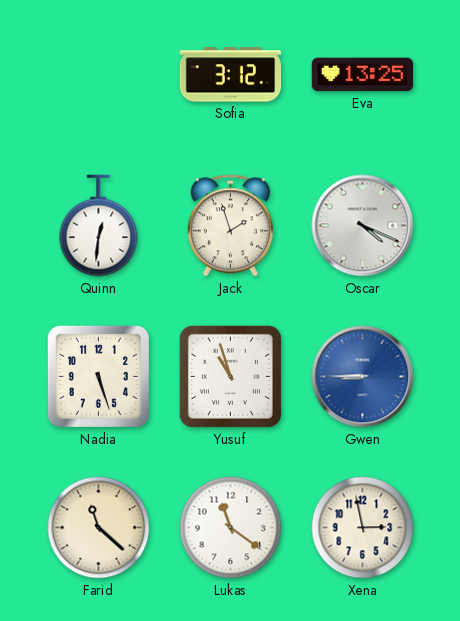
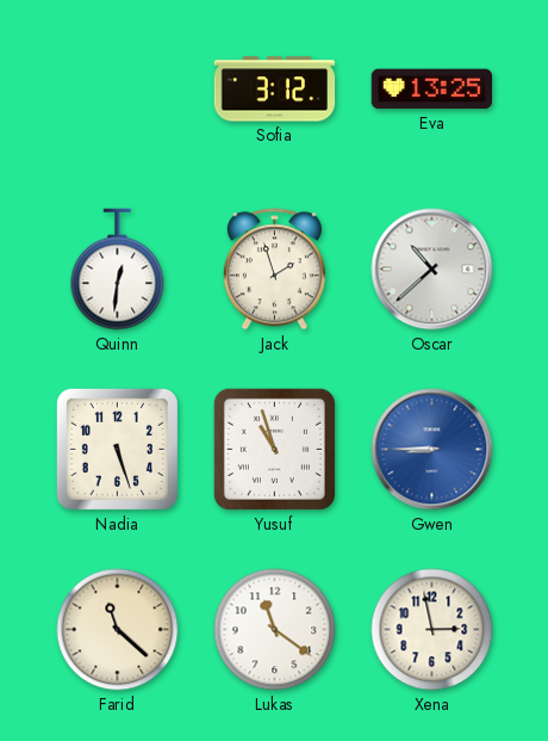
Oscar: 4:19 -> 10:38
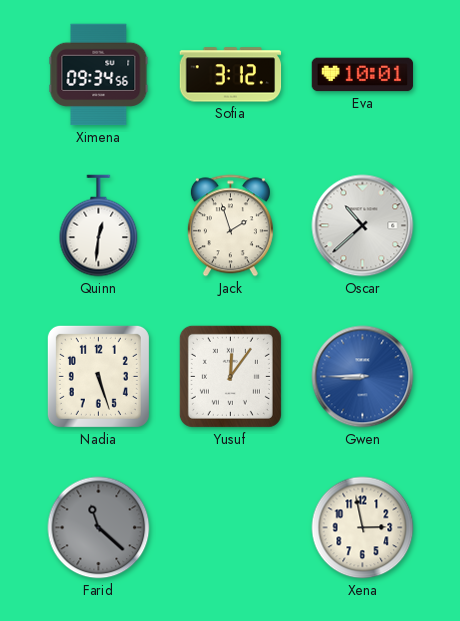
Ximena: none -> 09:34
Eva: 13:25 -> 10:01
Yusuf: 10:57 -> 12:06
Farid dial: cream -> grey
Lukas: 11:21 -> none
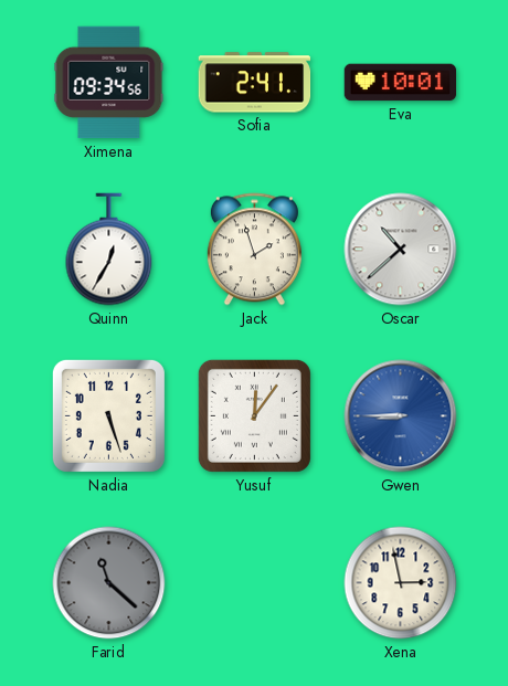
Sofia: 3:12 -> 2:41
Quinn: 12:31 -> 12:35
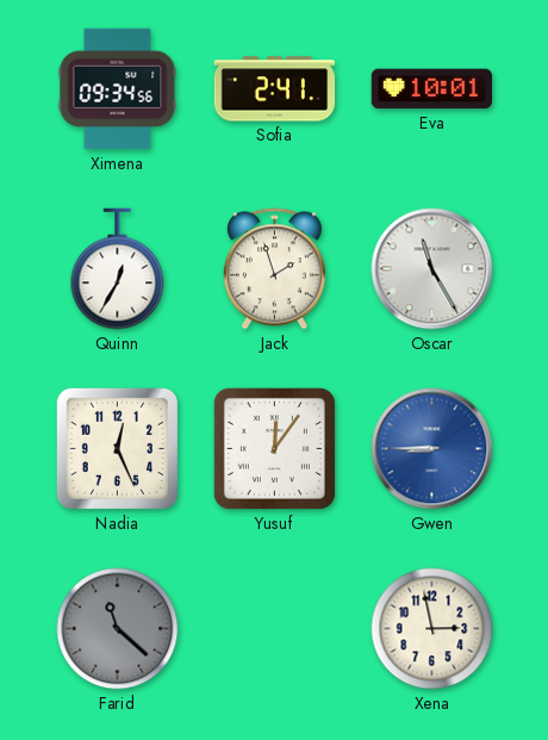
Oscar: 10:38 -> 11:25
Nadia: 5:27 -> 12:26
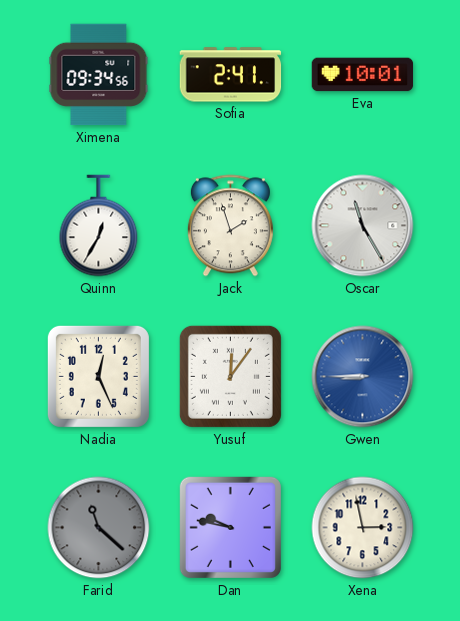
Dan: none -> 9:47
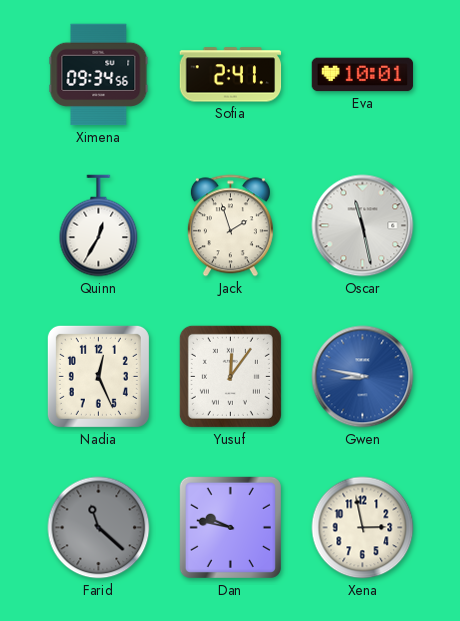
Oscar: 11:25 -> 11:28
Gwen: 8:45 -> 8:47
